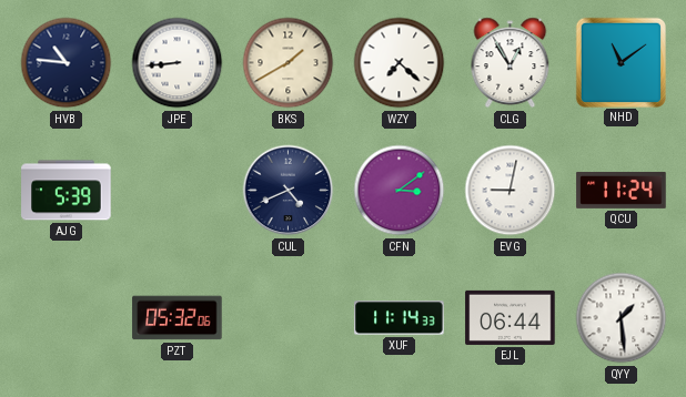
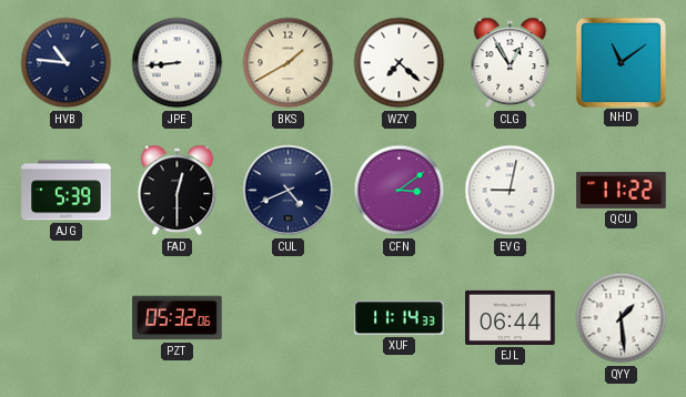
FAD: none -> 12:30
QCU: 11:24 -> 11:22
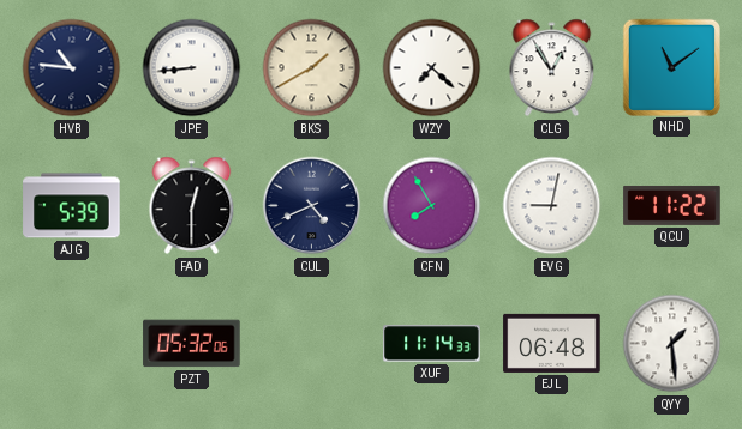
CFN: 3:09 -> 7:55
EJL: 06:44 -> 06:48
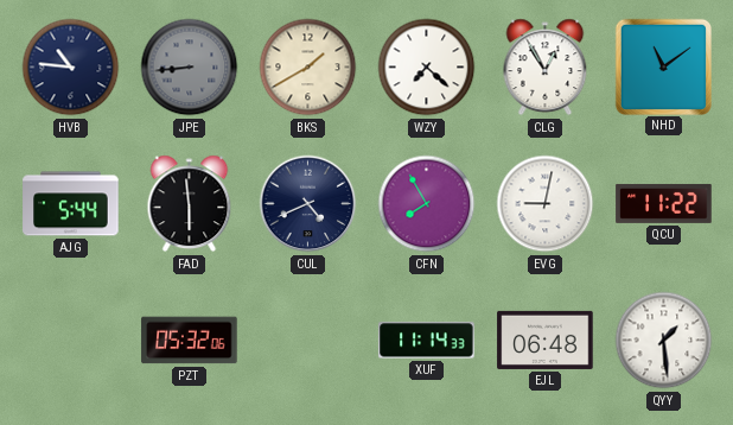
JPE dial: white -> grey
AJG: 5:39 -> 5:44
FAD: 12:30 -> 5:59
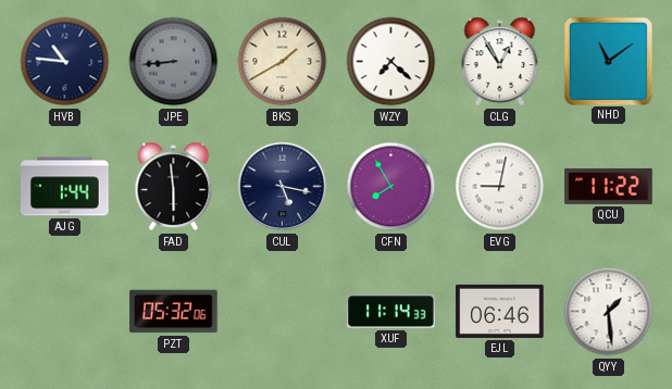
AJG: 5:44 -> 1:44
CUL: 4:41 -> 5:17
EJL: 06:48 -> 06:46
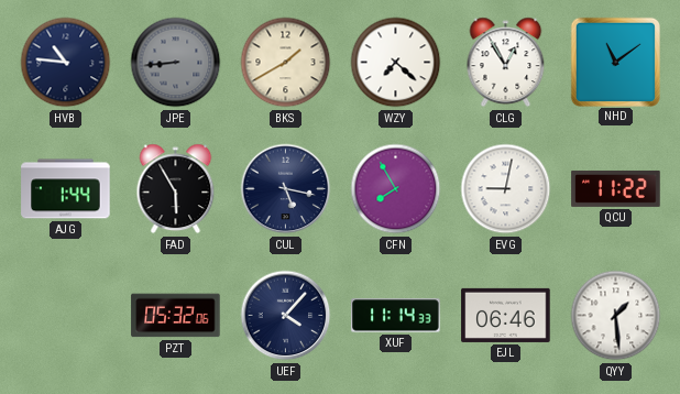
FAD: 5:59 -> 5:55
UEF: none -> 4:07
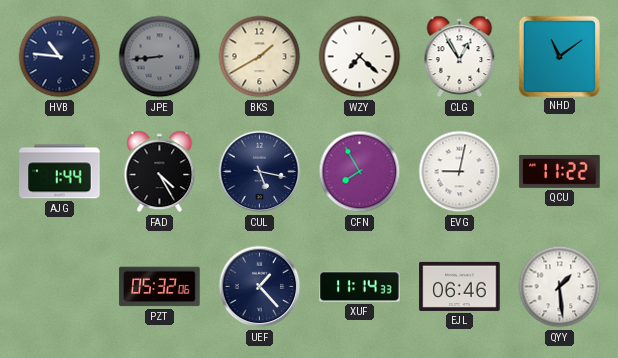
FAD: 5:55 -> 4:25
UEF: 4:07 -> 1:23
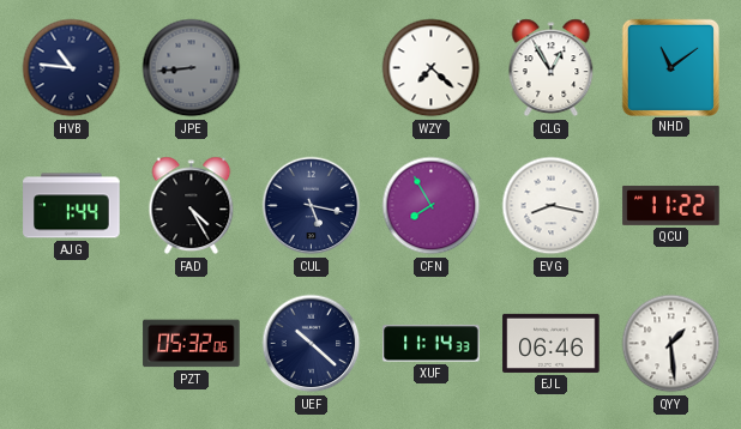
BKS: 1:40 -> none
EVG: 9:02 -> 8:17
UEF: 1:23 -> 10:22
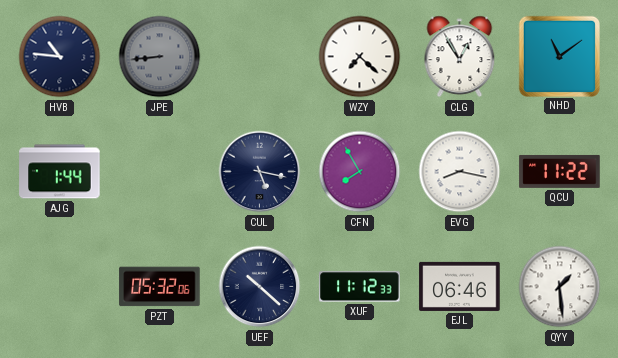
FAD: 4:25 -> none
XUF: 11:14 -> 11:12
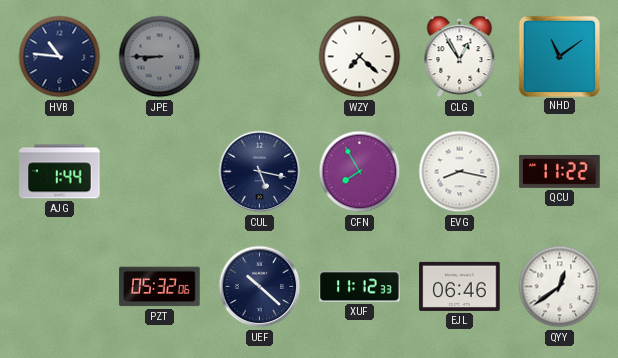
JPE: 8:44 -> 8:45
QYY: 1:29 -> 12:39
